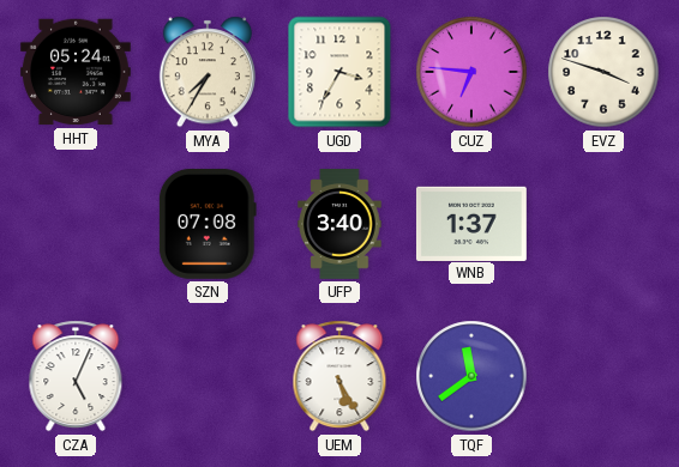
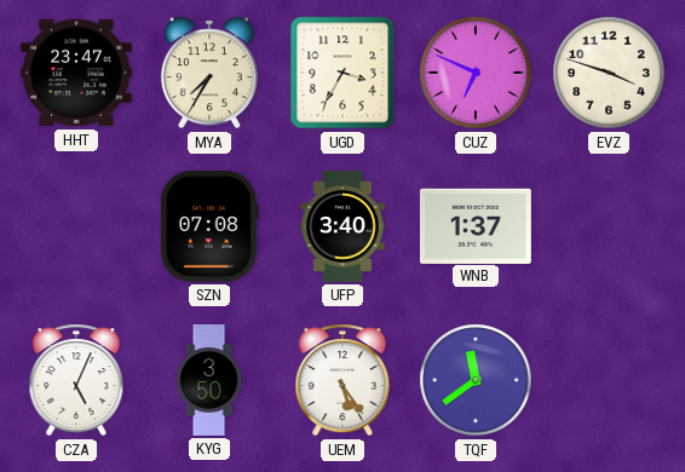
HHT: 05:24 -> 23:47
CUZ: 6:46 -> 6:49
KYG: none -> 3:50
UEM: 5:25 -> 5:24
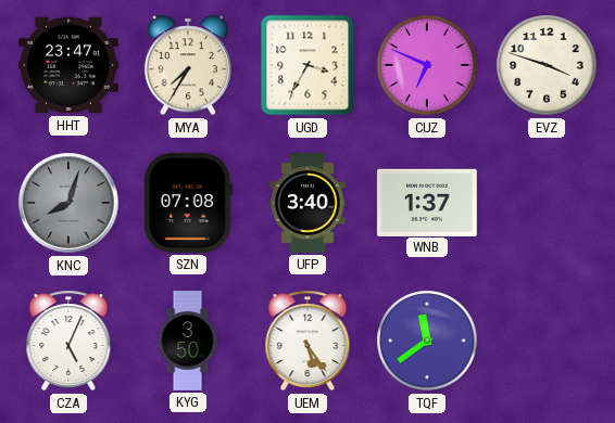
KNC: none -> 8:03
